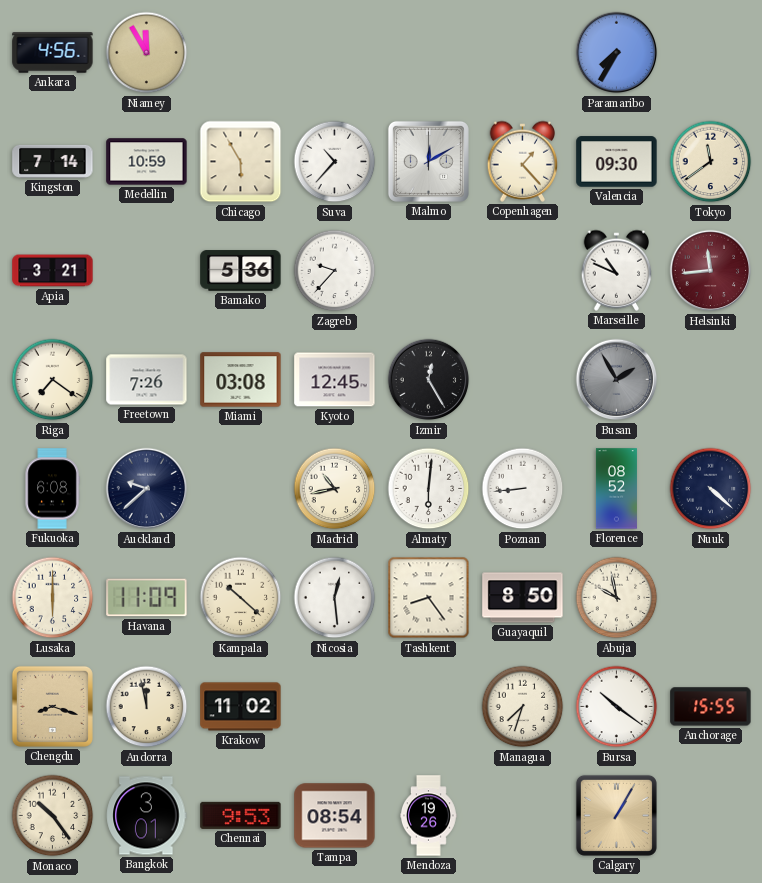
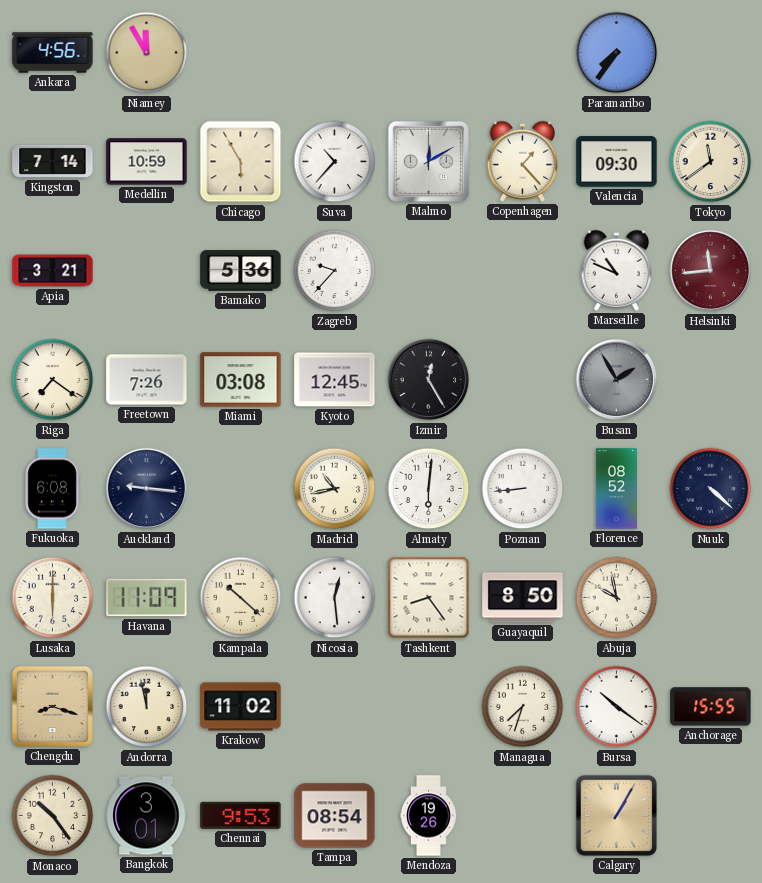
Paramaribo: 7:35 -> 7:36
Auckland: 9:38 -> 9:16
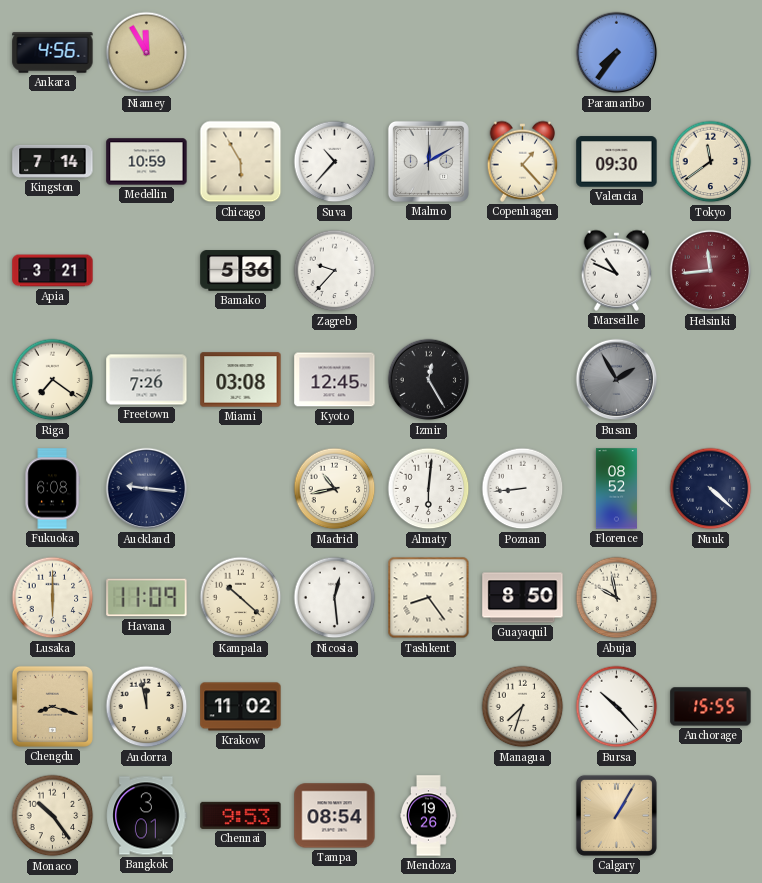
Bursa: 10:21 -> 10:23
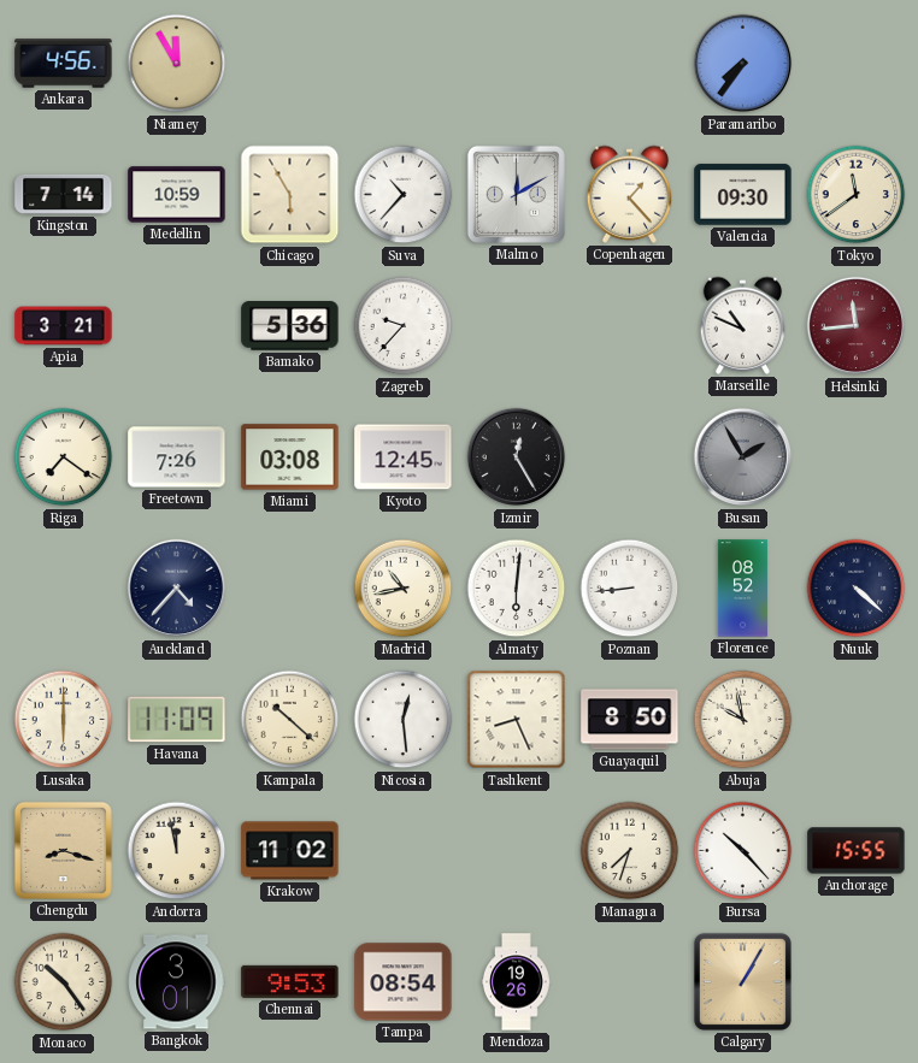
Fukuoka: 6:08 -> none
Auckland: 9:16 -> 4:37
Tashkent: 8:24 -> 8:26
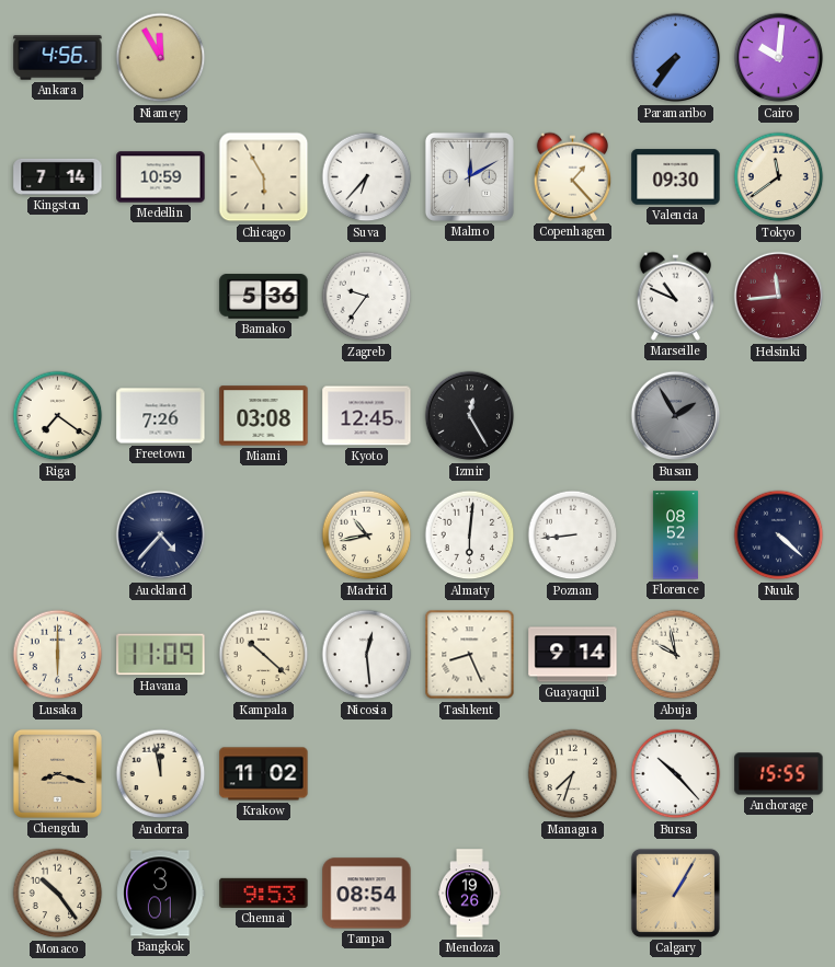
Cairo: none -> 10:01
Suva: 10:37 -> 6:37
Apia: 3:21 -> none
Zagreb: 9:37 -> 9:36
Guayaquil: 8:50 -> 9:14
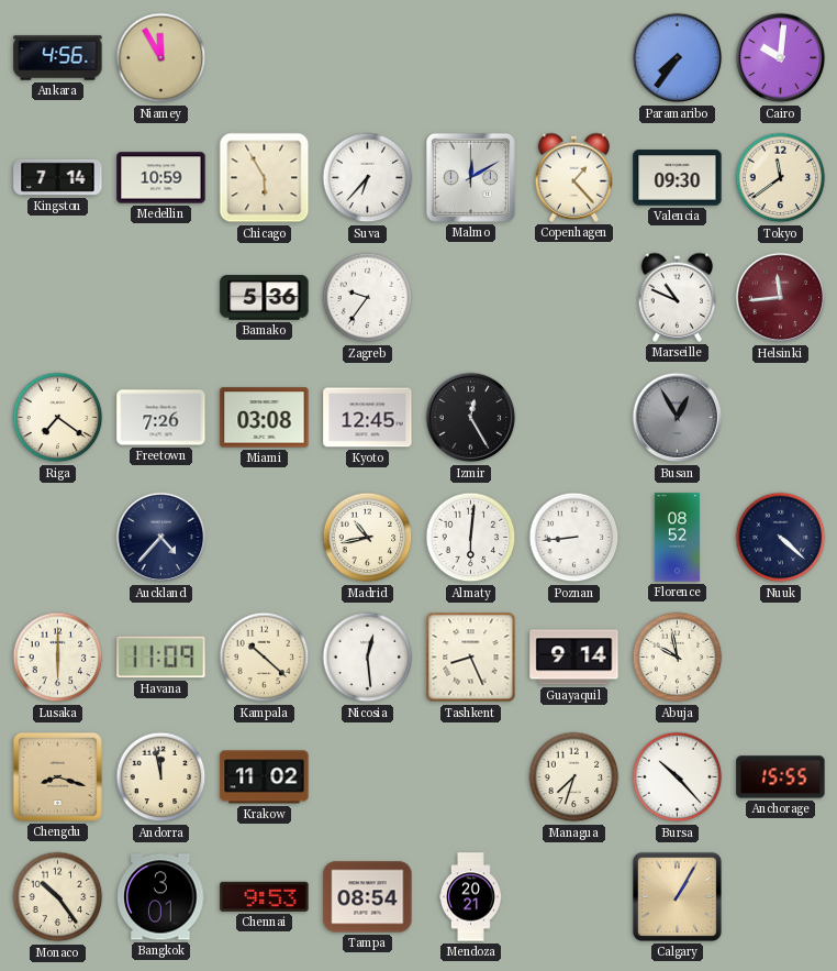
Busan: 1:55 -> 12:55
Mendoza: 19:26 -> 20:21
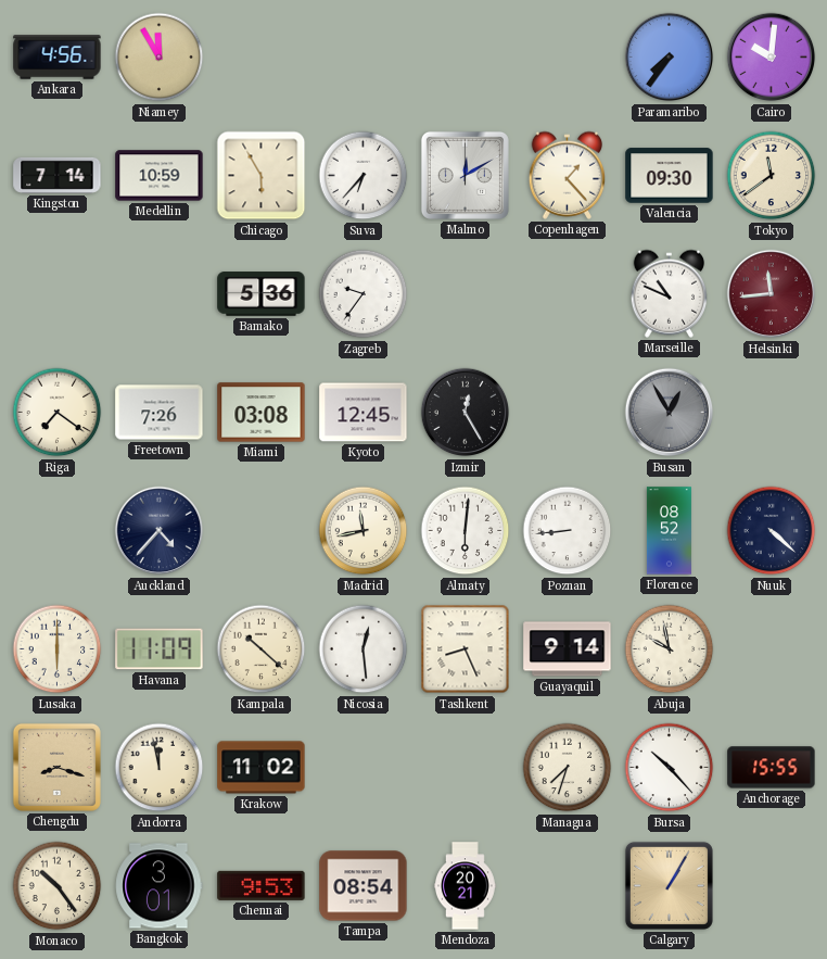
Madrid: 10:43 -> 11:43
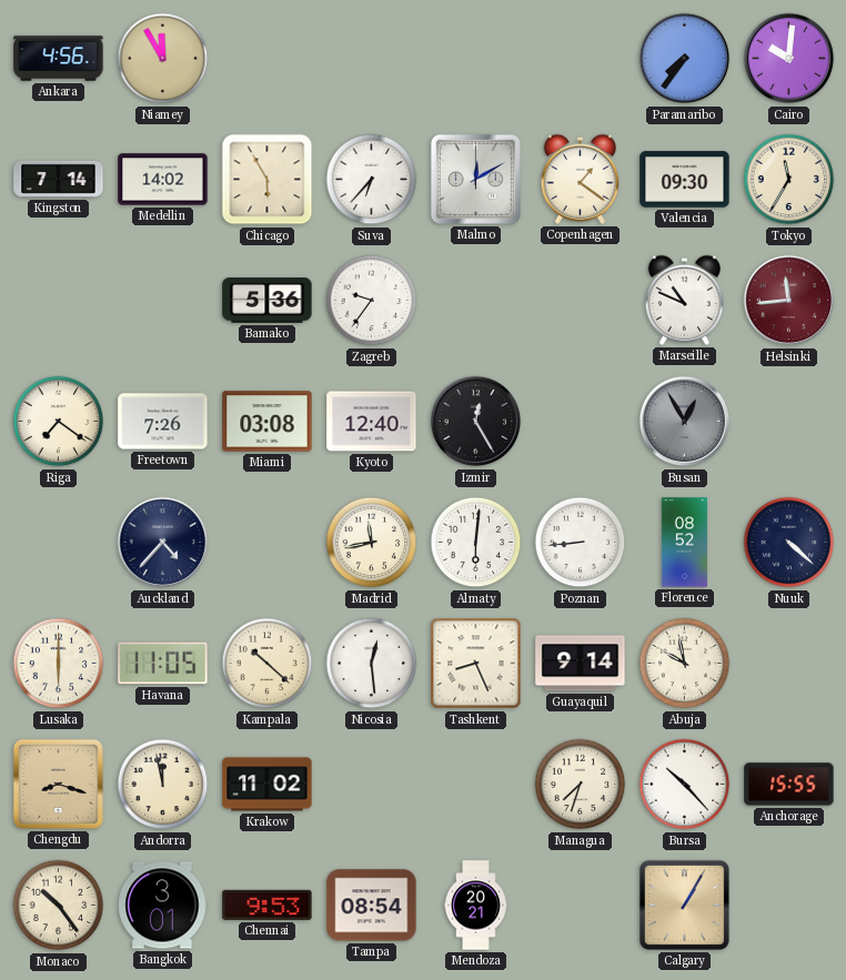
Medellin: 10:59 -> 14:02
Copenhagen: 1:23 -> 1:21
Tokyo: 11:39 -> 11:35
Kyoto: 12:45 -> 12:40
Havana: 11:09 -> 11:05
